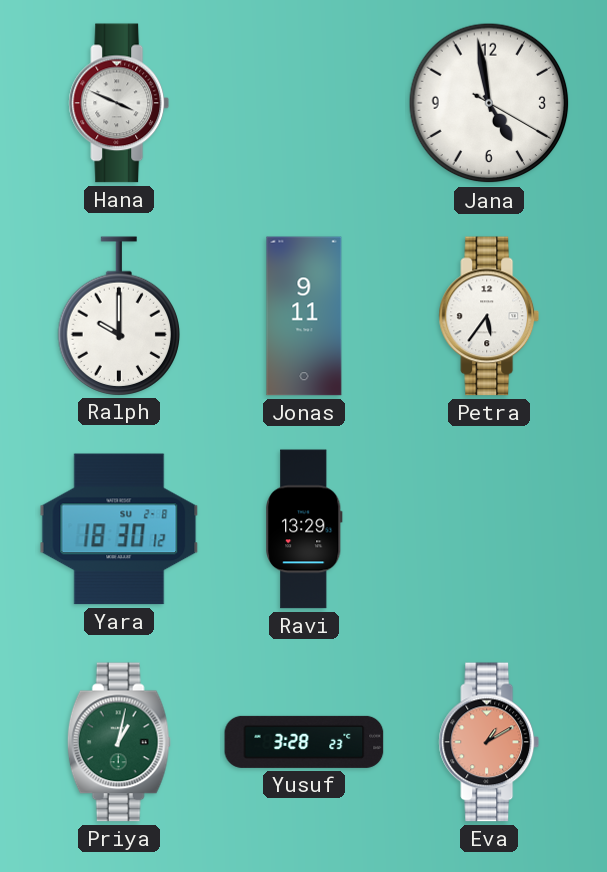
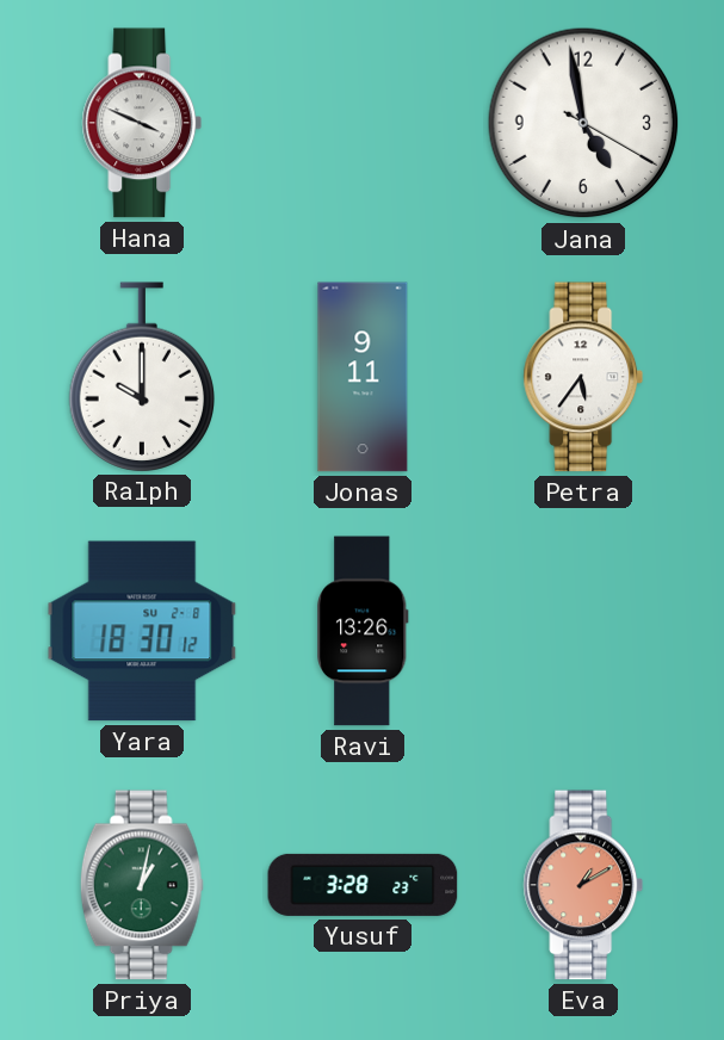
Ravi: 13:29 -> 13:26
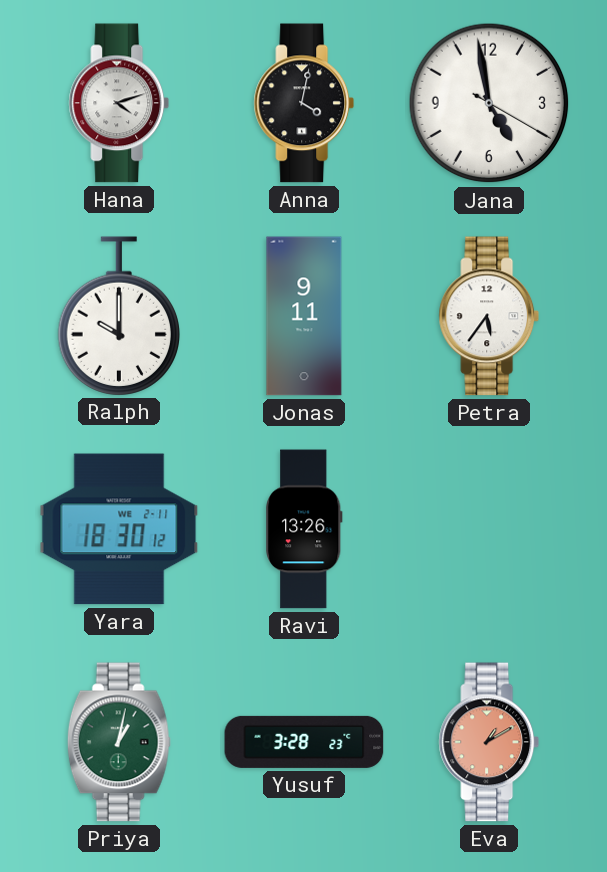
Hana: 3:49 -> 4:12
Anna: none -> 4:02
Yara date: SU 2-8 -> WE 2-11
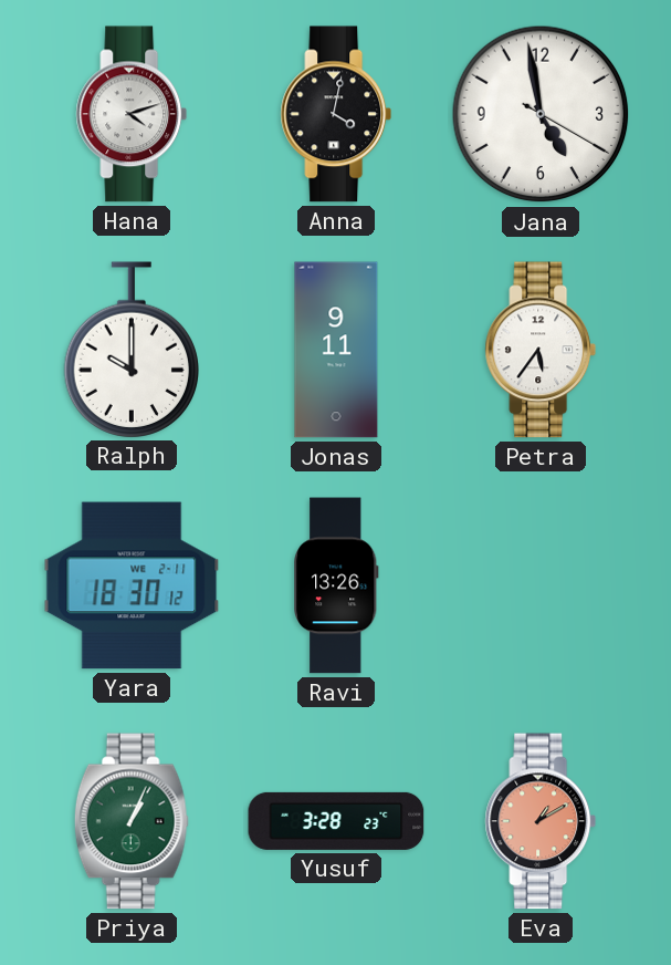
Priya: 1:02 -> 1:04
